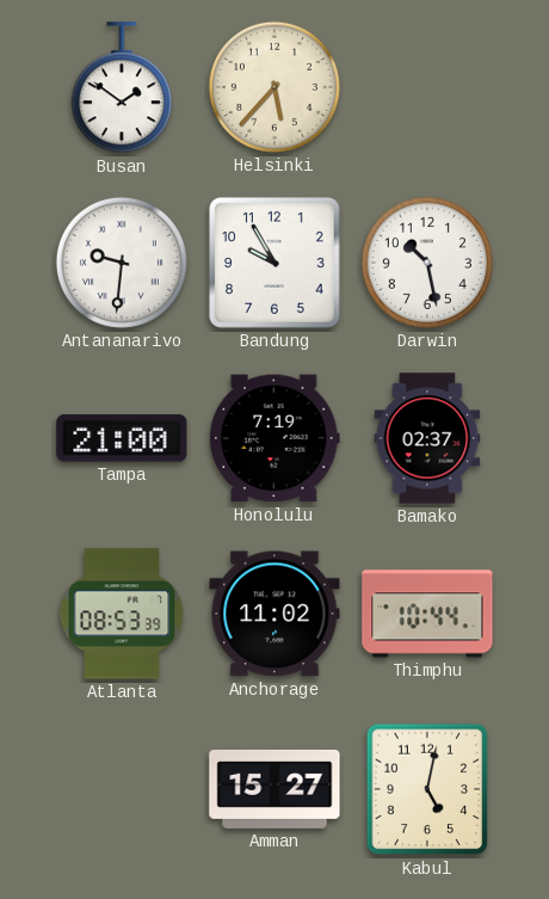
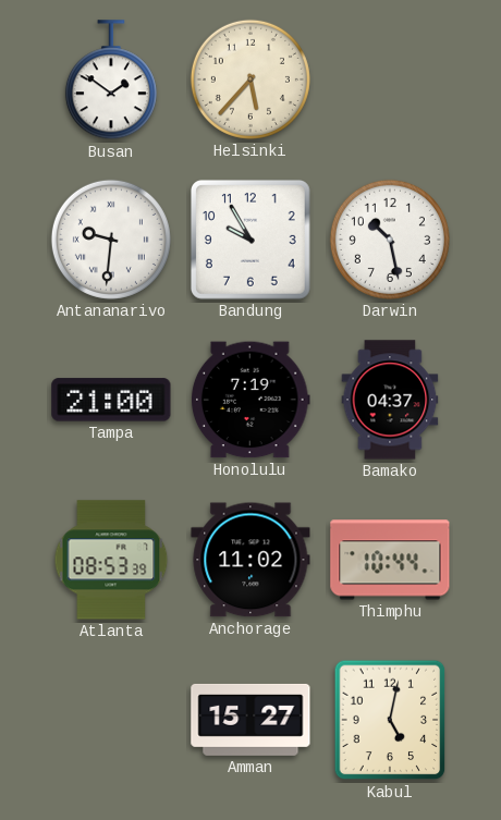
Bamako: 02:37 -> 04:37
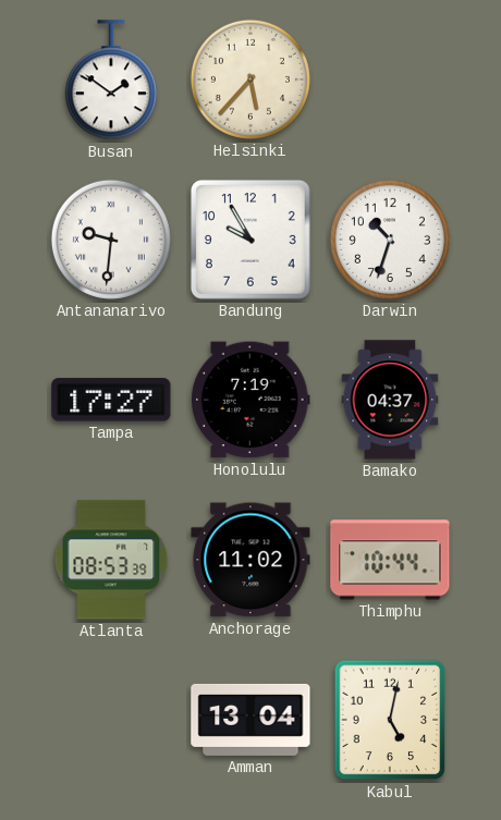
Darwin: 10:28 -> 10:33
Tampa: 21:00 -> 17:27
Amman: 15:27 -> 13:04
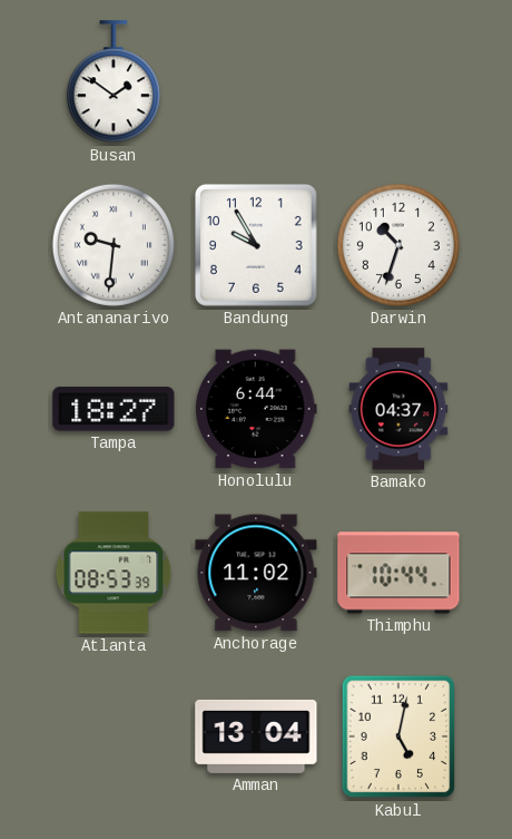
Helsinki: 5:37 -> none
Tampa: 17:27 -> 18:27
Honolulu: 7:19 -> 6:44
